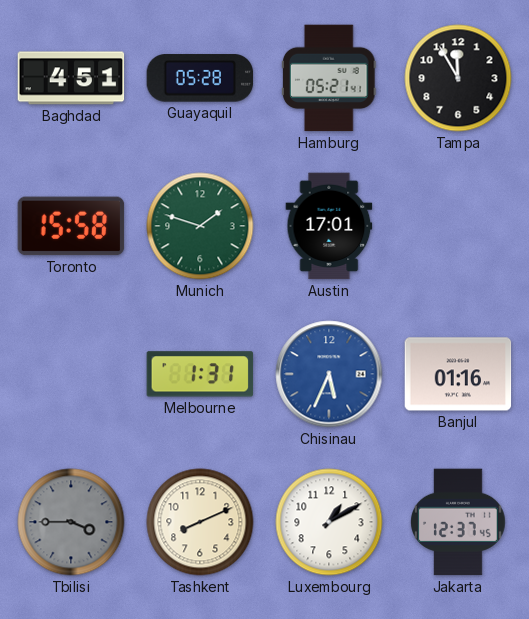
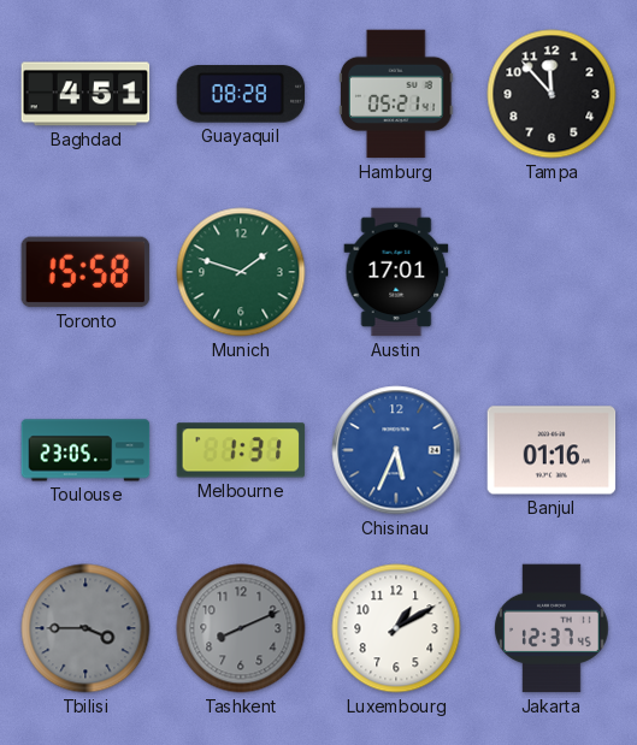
Guayaquil: 05:28 -> 08:28
Tampa: 11:55 -> 11:53
Toulouse: none -> 23:05
Tashkent dial: cream -> grey
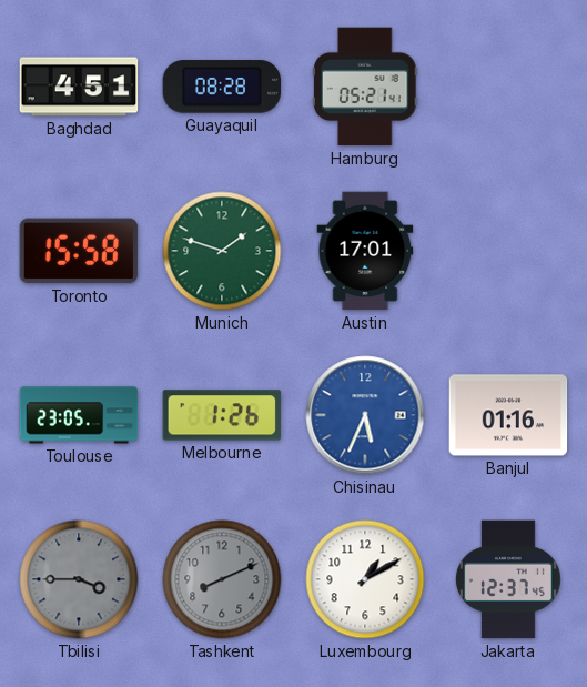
Tampa: 11:53 -> none
Melbourne: 1:31 -> 1:26
